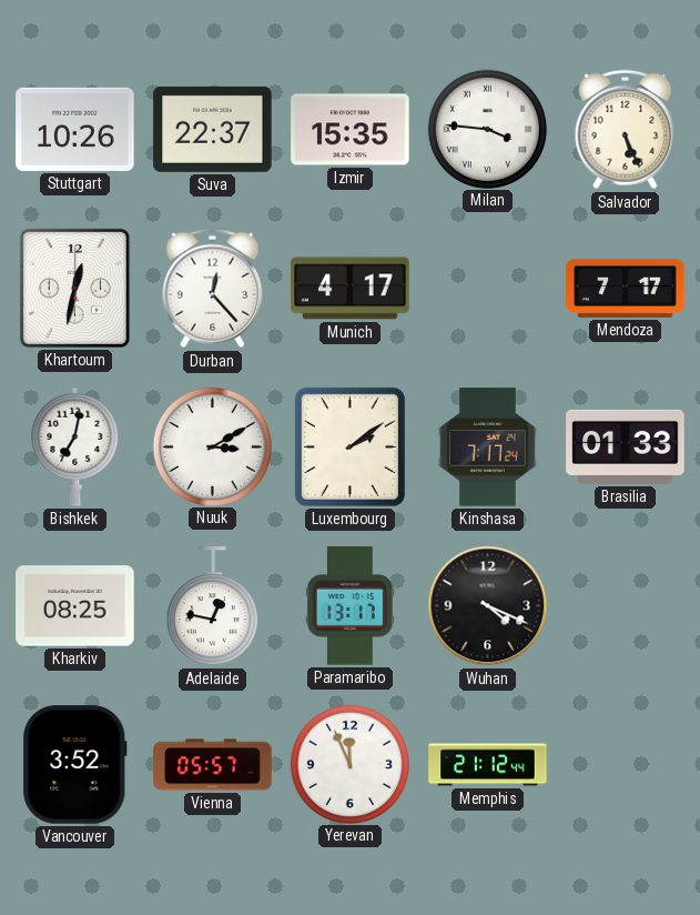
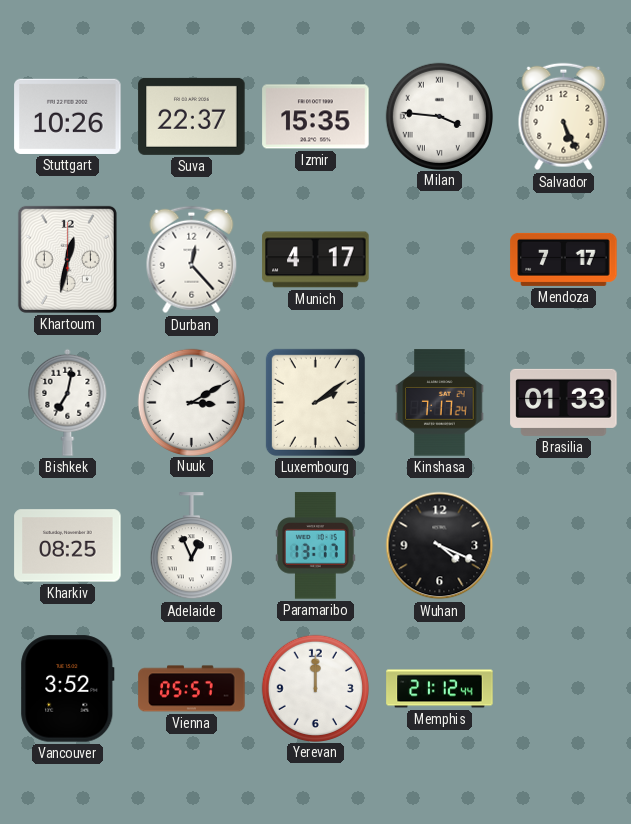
Adelaide: 12:47 -> 12:56
Yerevan: 11:56 -> 12:00
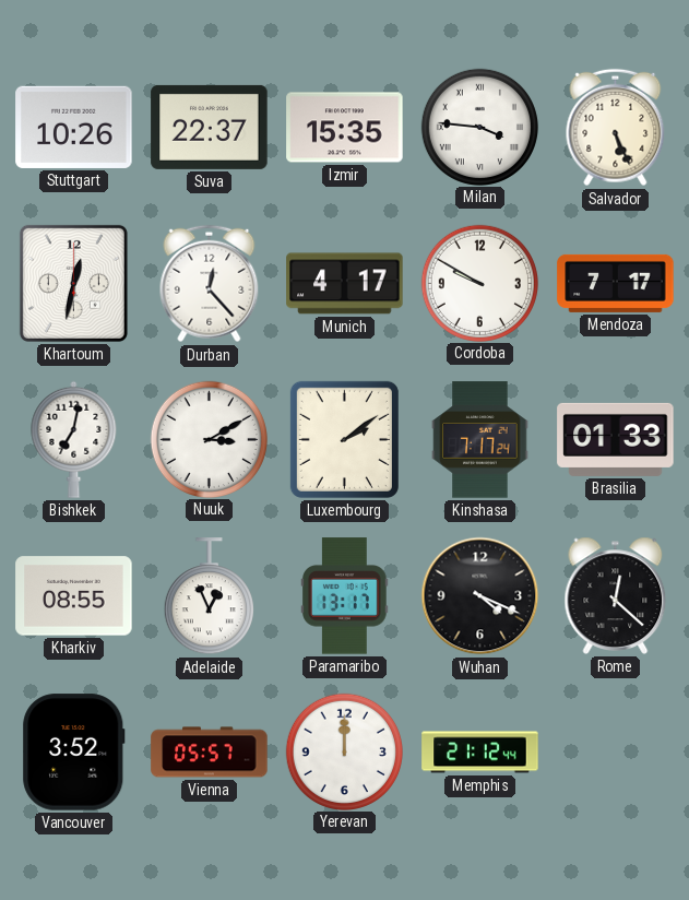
Cordoba: none -> 9:50
Kharkiv: 08:25 -> 08:55
Rome: none -> 12:22
